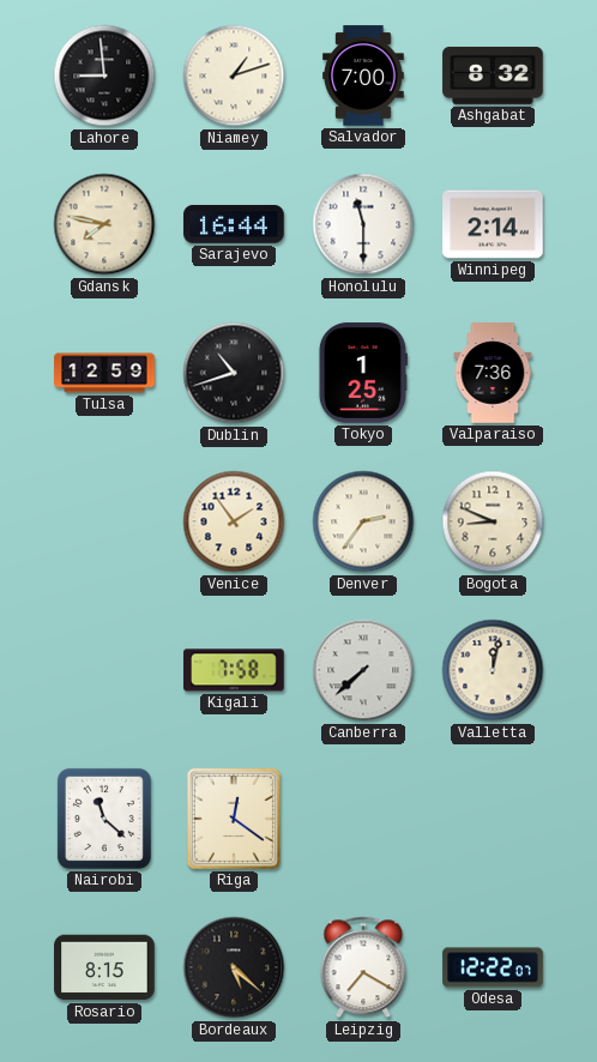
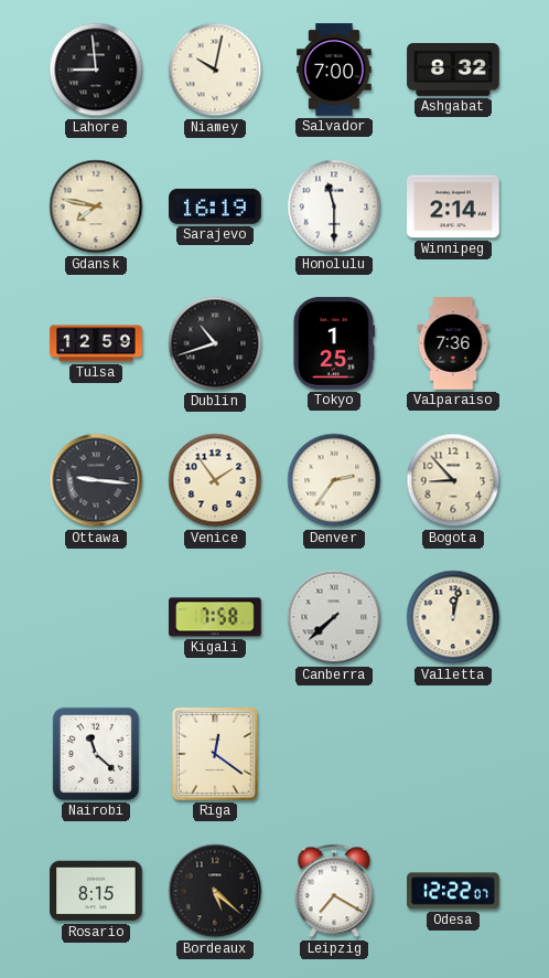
Niamey: 1:12 -> 10:02
Sarajevo: 16:44 -> 16:19
Ottawa: none -> 9:16
Bogota: 8:49 -> 8:53
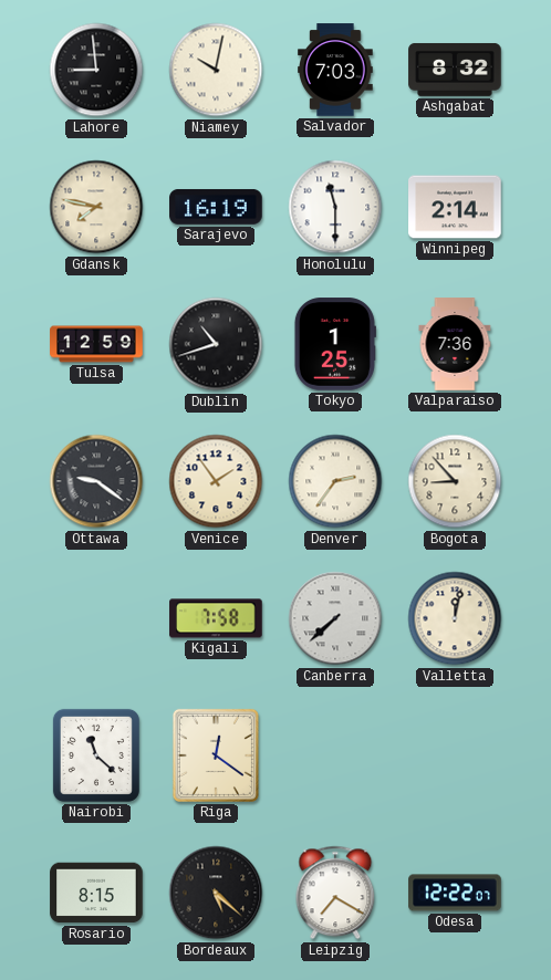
Salvador: 7:00 -> 7:03
Ottawa: 9:16 -> 9:21
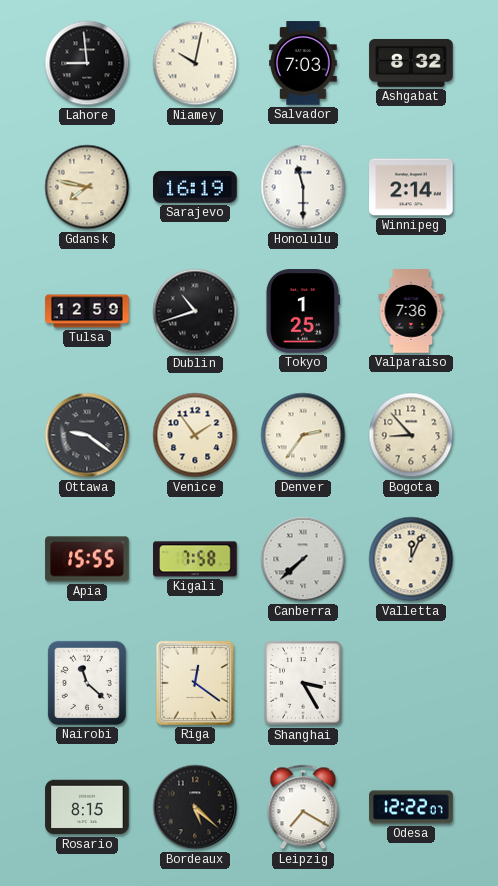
Apia: none -> 15:55
Valletta: 12:02 -> 12:04
Shanghai: none -> 3:25
